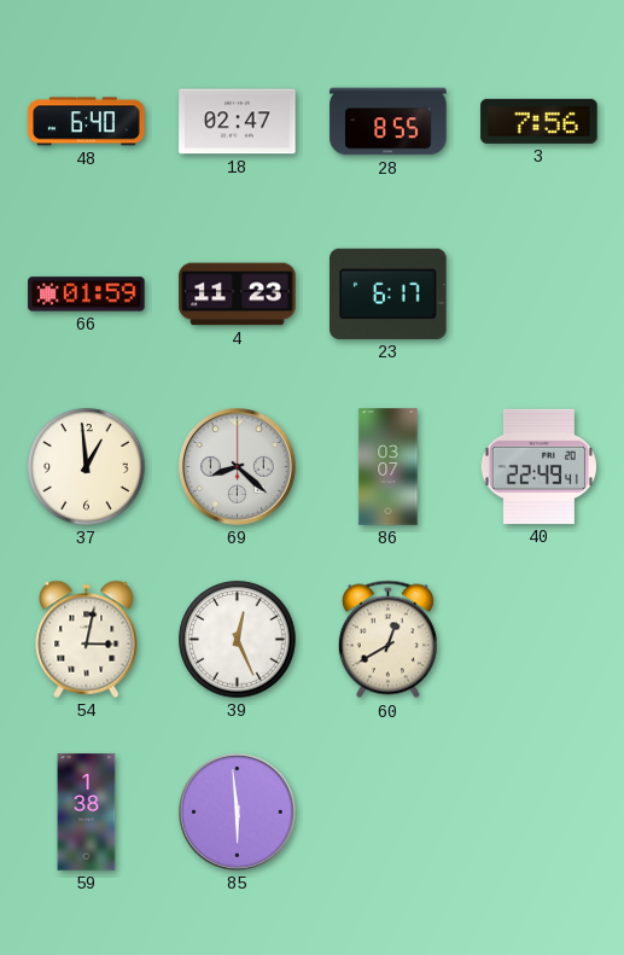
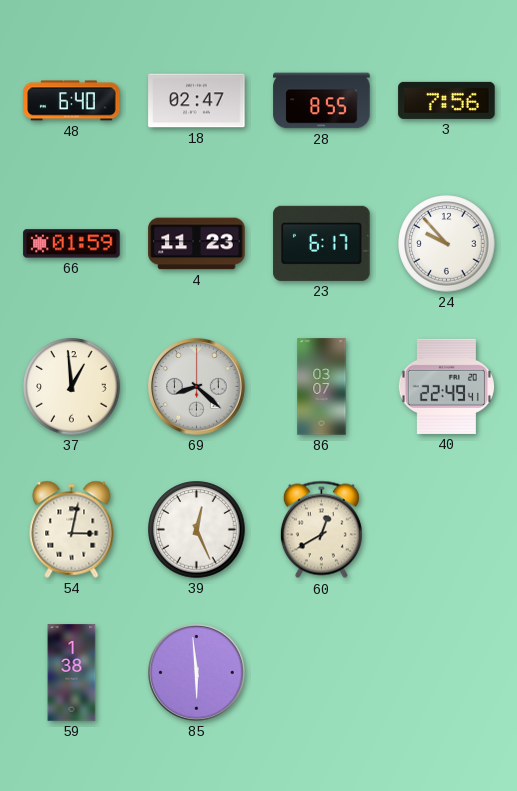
24: none -> 9:53
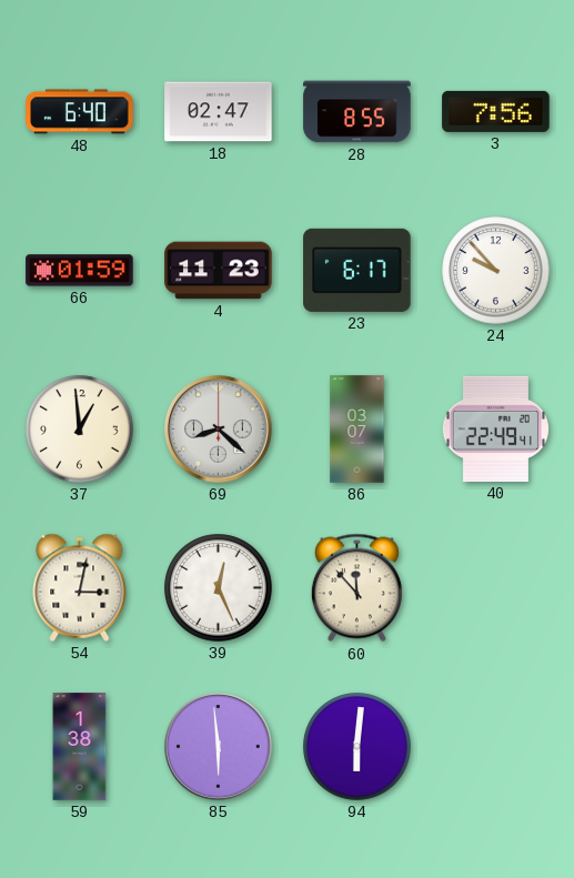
60: 12:40 -> 11:53
94: none -> 6:01
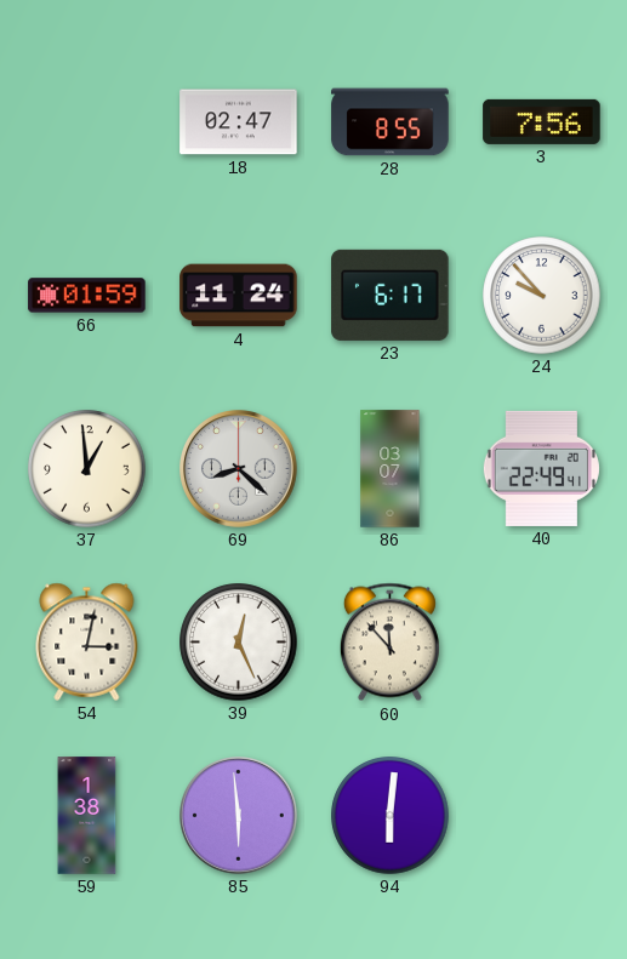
48: 6:40 -> none
4: 11:23 -> 11:24
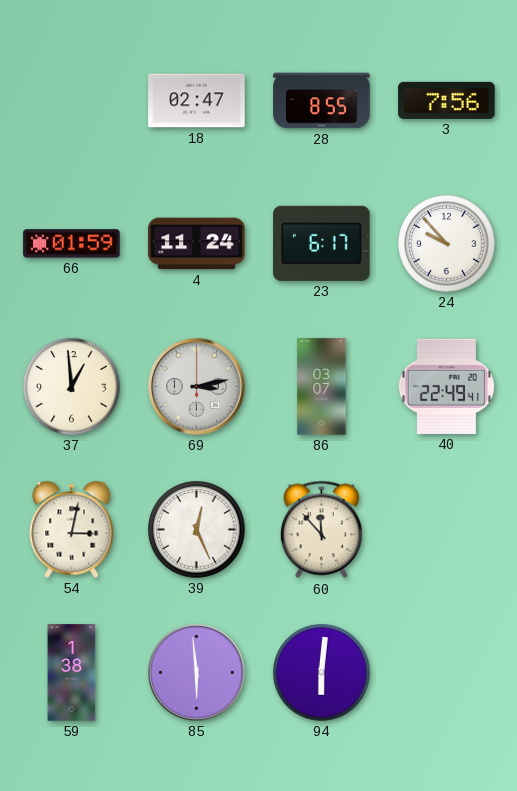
69: 8:22 -> 3:13
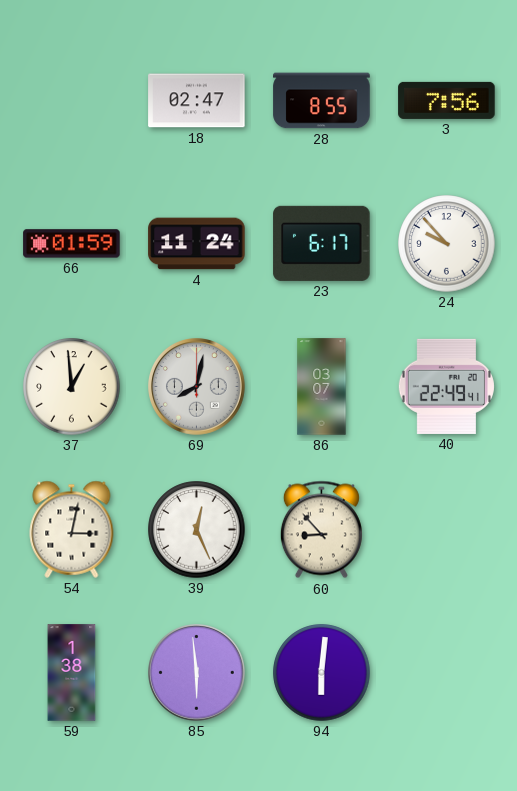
69: 3:13 -> 8:02
60: 11:53 -> 8:53
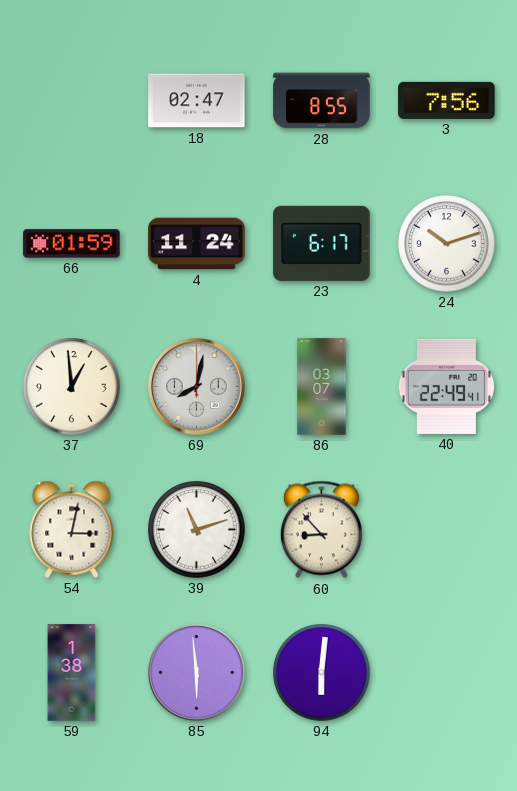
24: 9:53 -> 10:12
39: 12:26 -> 11:12
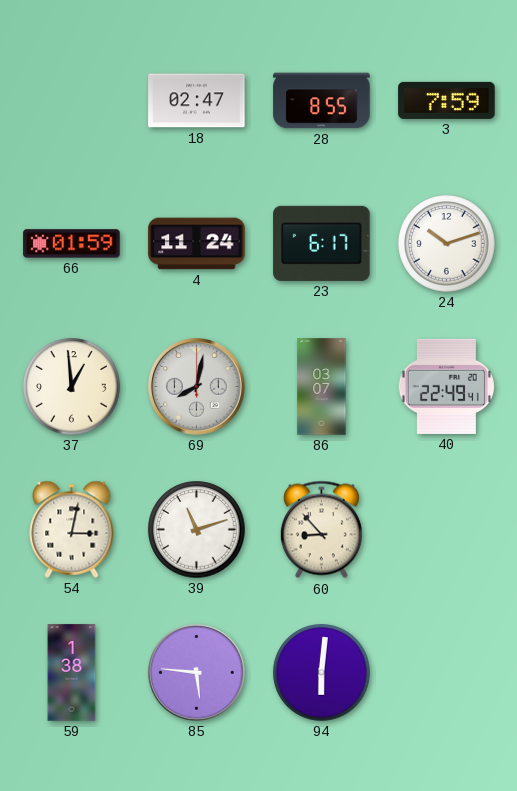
3: 7:56 -> 7:59
85: 5:59 -> 5:46
